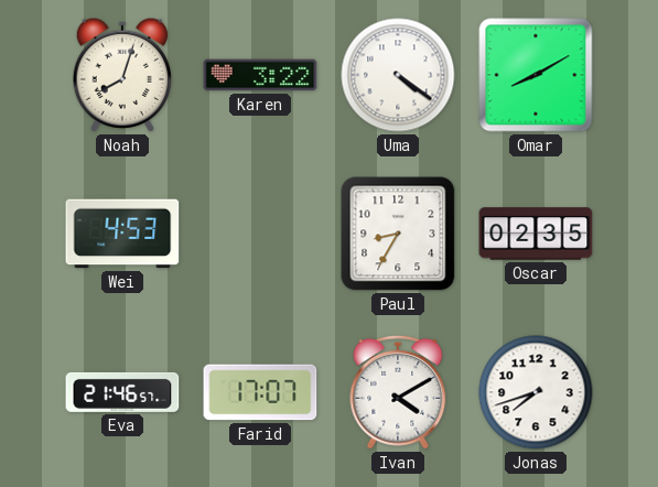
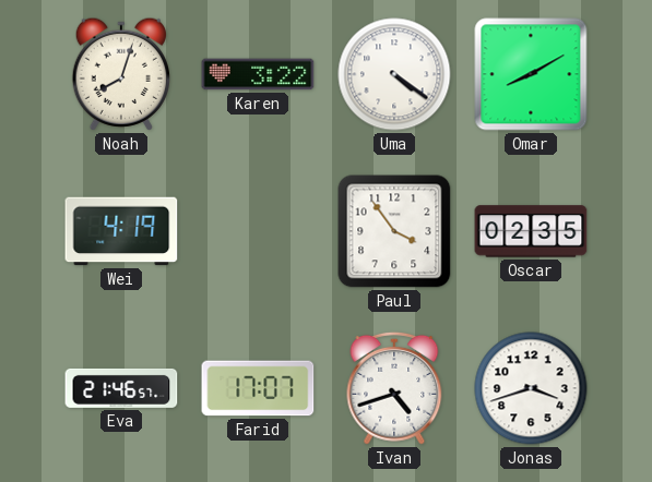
Wei: 4:53 -> 4:19
Paul: 8:35 -> 3:54
Ivan: 4:10 -> 4:42
Jonas: 7:42 -> 3:42
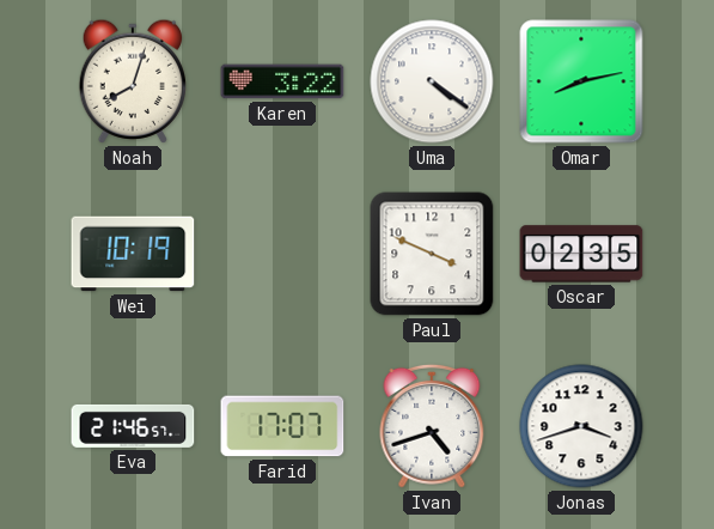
Omar: 8:10 -> 8:13
Wei: 4:19 -> 10:19
Paul: 3:54 -> 3:49
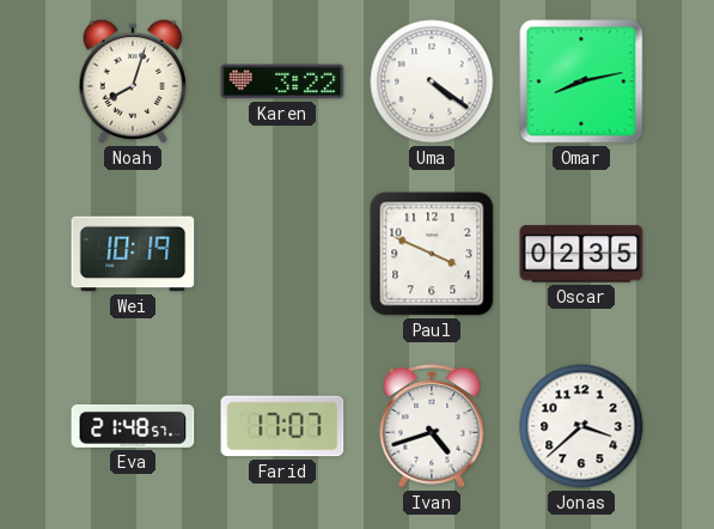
Eva: 21:46 -> 21:48
Jonas: 3:42 -> 3:38
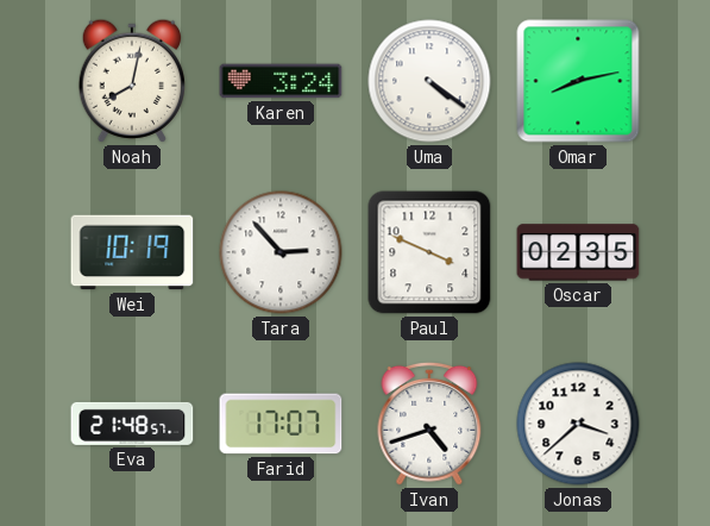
Noah: 8:03 -> 8:02
Karen: 3:22 -> 3:24
Tara: none -> 2:53
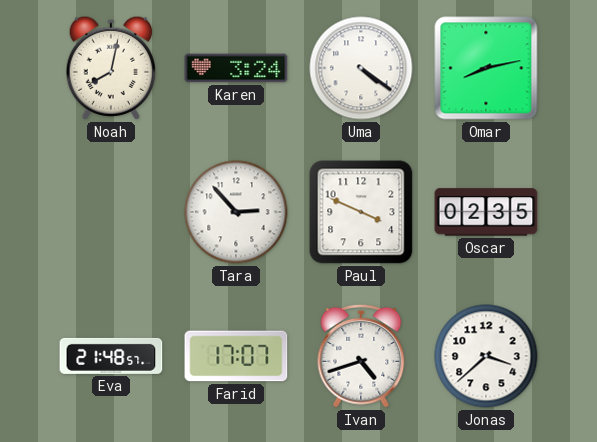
Wei: 10:19 -> none
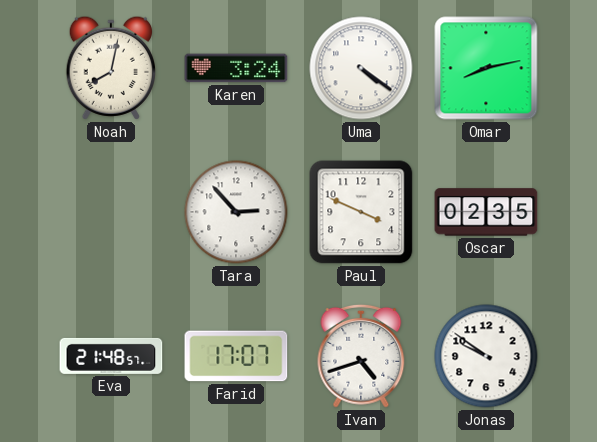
Jonas: 3:38 -> 9:51
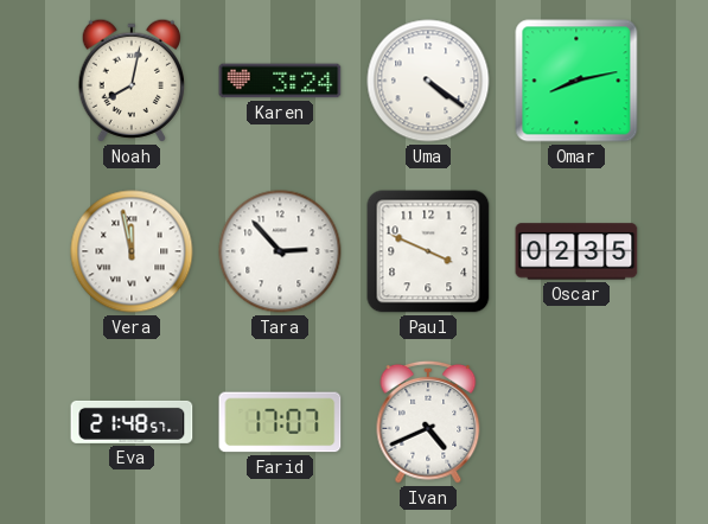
Vera: none -> 11:58
Ivan: 4:42 -> 4:41
Jonas: 9:51 -> none
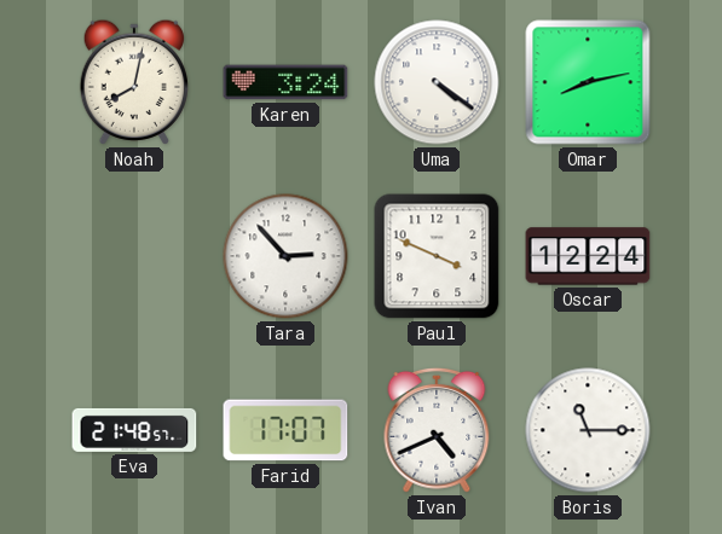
Vera: 11:58 -> none
Oscar: 02:35 -> 12:24
Boris: none -> 11:15
